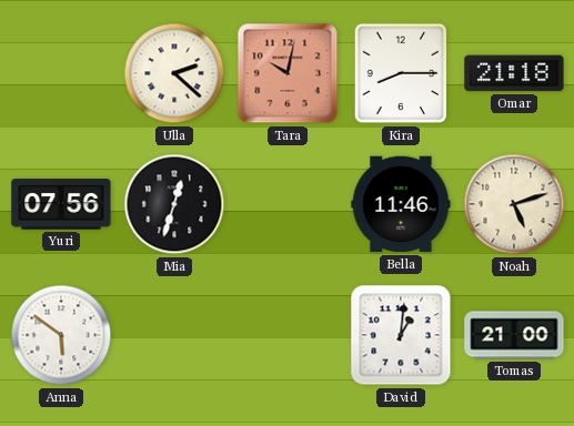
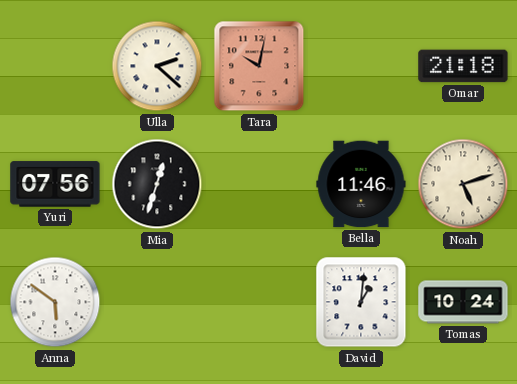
Kira: 8:15 -> none
Tomas: 21:00 -> 10:24
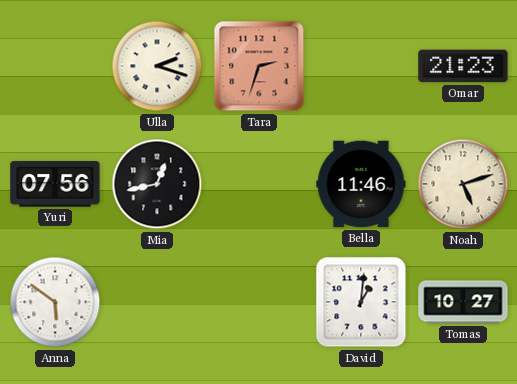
Ulla: 2:22 -> 2:18
Tara: 10:02 -> 2:33
Omar: 21:18 -> 21:23
Mia: 12:33 -> 12:43
Tomas: 10:24 -> 10:27
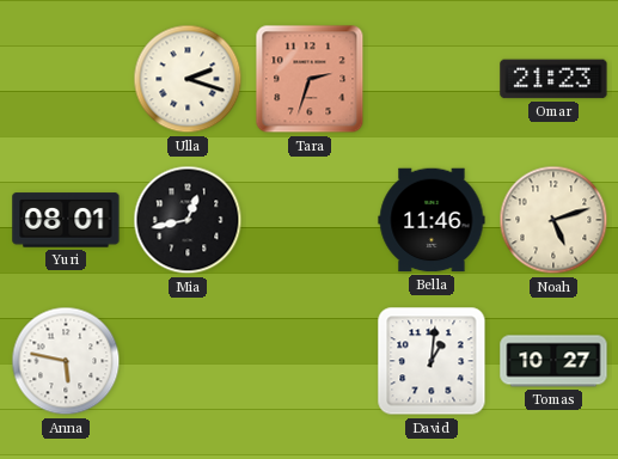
Yuri: 07:56 -> 08:01
Anna: 5:51 -> 5:47
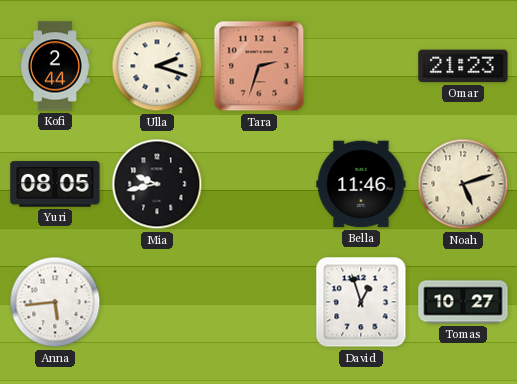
Kofi: none -> 2:44
Yuri: 08:01 -> 08:05
Mia: 12:43 -> 9:43
Anna: 5:47 -> 5:44
David: 1:01 -> 12:57
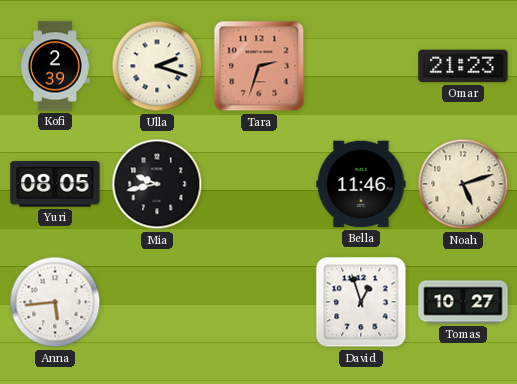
Kofi: 2:44 -> 2:39
